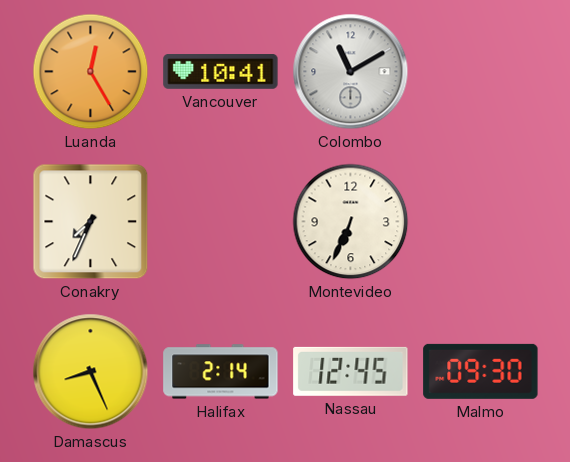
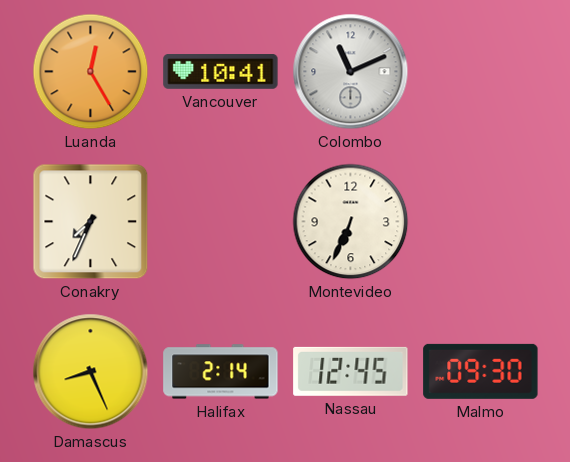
Colombo: 11:10 -> 11:11
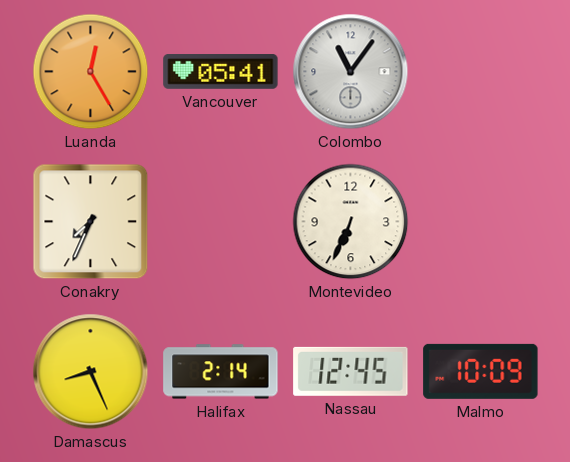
Vancouver: 10:41 -> 05:41
Colombo: 11:11 -> 11:06
Malmo: 09:30 -> 10:09
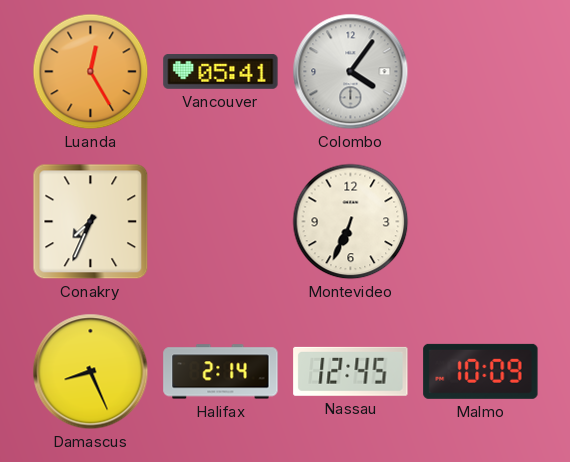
Colombo: 11:06 -> 4:06
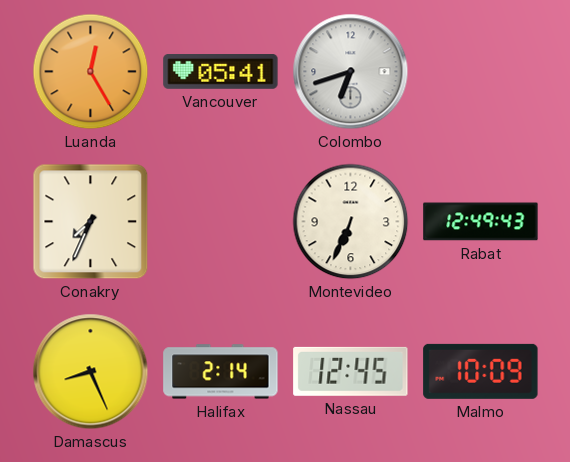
Colombo: 4:06 -> 6:42
Rabat: none -> 12:49
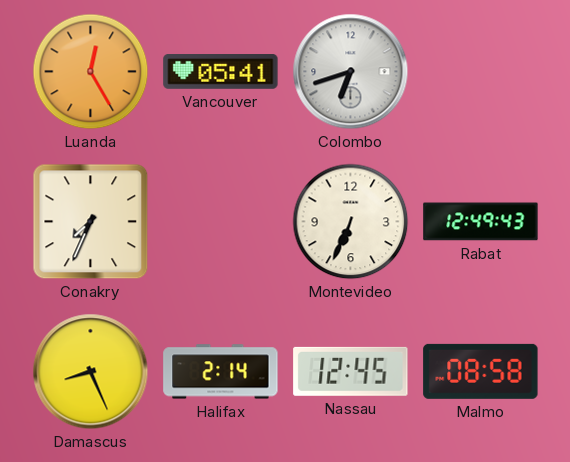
Malmo: 10:09 -> 08:58
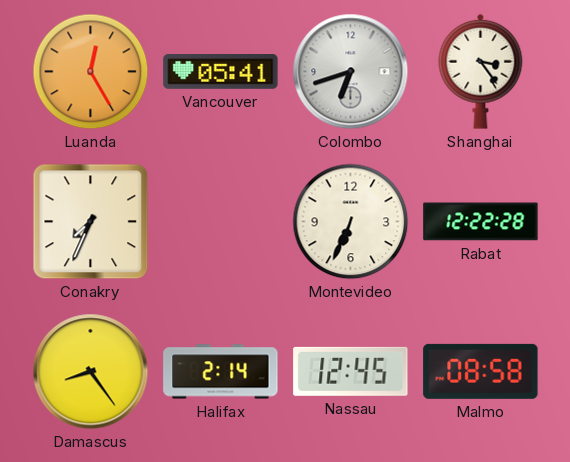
Shanghai: none -> 3:24
Rabat: 12:49 -> 12:22
Damascus: 8:26 -> 8:24
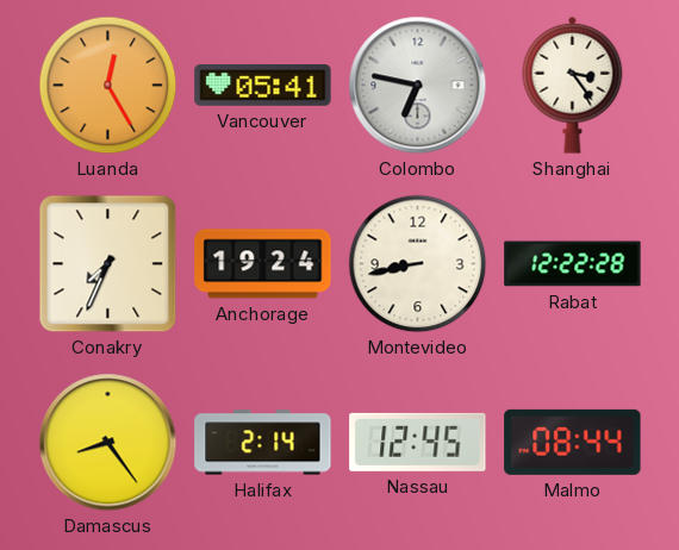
Colombo: 6:42 -> 6:47
Anchorage: none -> 19:24
Montevideo: 6:34 -> 8:43
Malmo: 08:58 -> 08:44
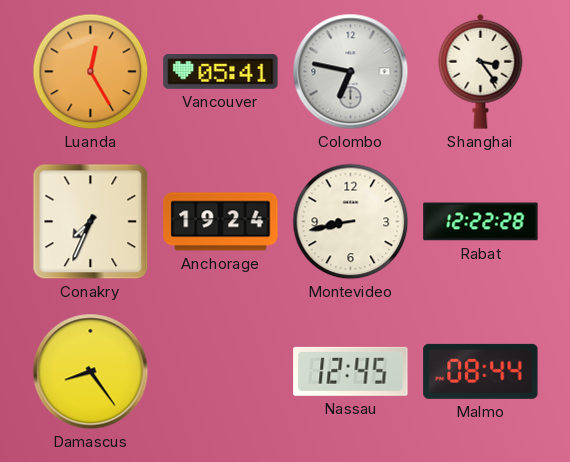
Halifax: 2:14 -> none
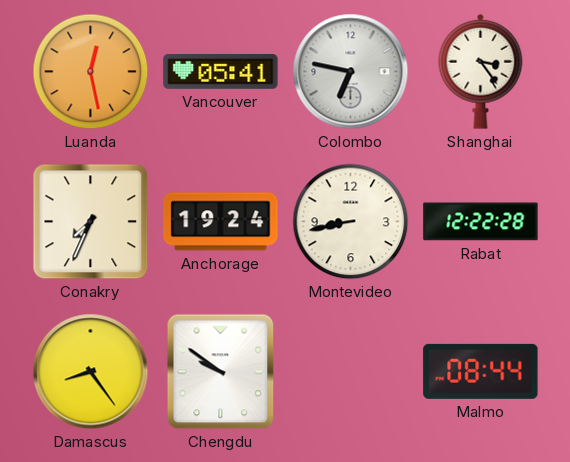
Luanda: 12:25 -> 12:28
Chengdu: none -> 9:51
Nassau: 12:45 -> none
